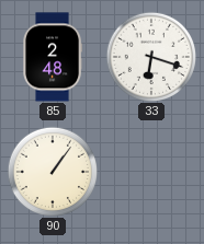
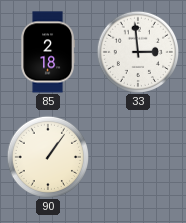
85: 2:48 -> 2:18
33: 6:18 -> 2:59
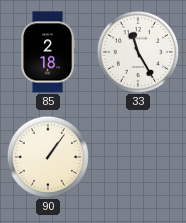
33: 2:59 -> 11:25
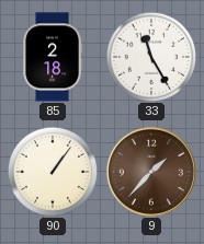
9: none -> 1:37
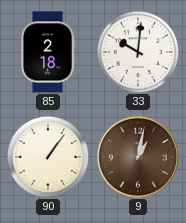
33: 11:25 -> 10:01
9: 1:37 -> 1:02
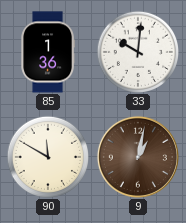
85: 2:18 -> 1:36
90: 1:06 -> 11:50
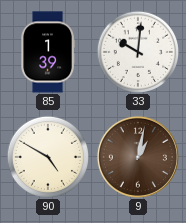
85: 1:36 -> 1:39
90: 11:50 -> 4:50
